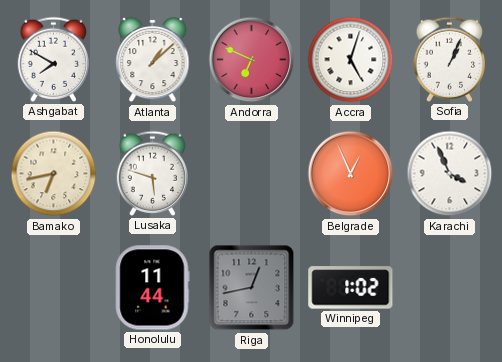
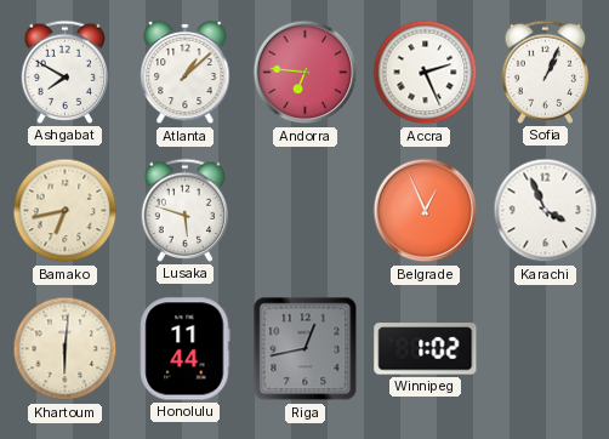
Andorra: 6:49 -> 6:46
Accra: 5:03 -> 2:26
Khartoum: none -> 6:01
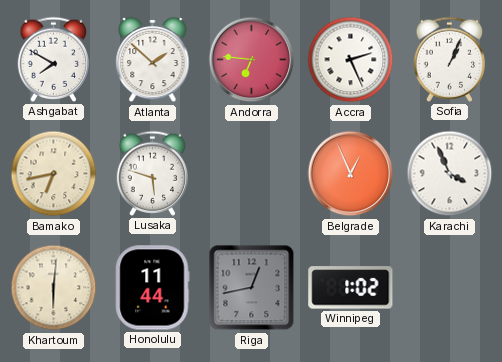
Atlanta: 1:08 -> 1:52
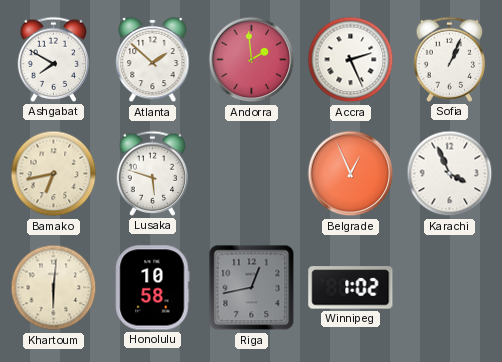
Andorra: 6:46 -> 1:59
Honolulu: 11:44 -> 10:58
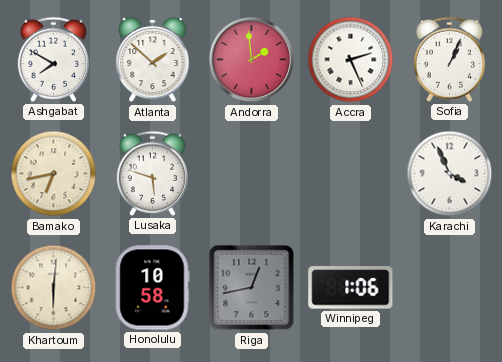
Belgrade: 12:56 -> none
Winnipeg: 1:02 -> 1:06
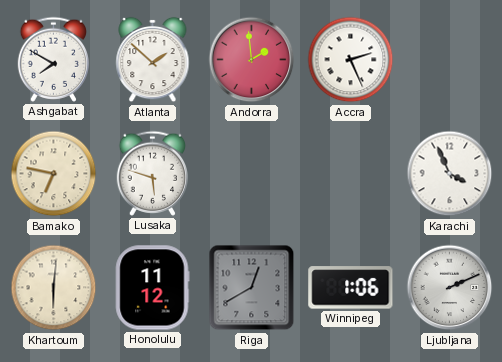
Sofia: 1:04 -> none
Bamako: 6:43 -> 6:47
Honolulu: 10:58 -> 11:12
Riga: 12:43 -> 12:40
Ljubljana: none -> 2:11
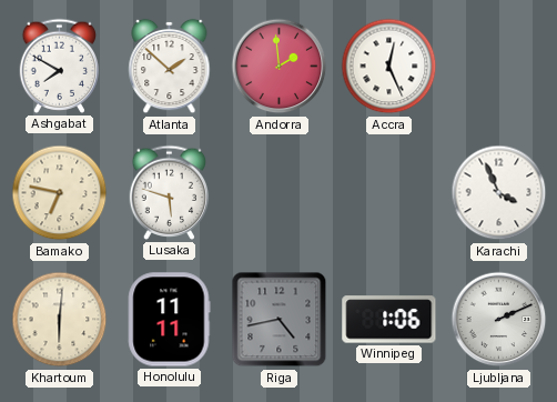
Accra: 2:26 -> 12:26
Honolulu: 11:12 -> 11:11
Riga: 12:40 -> 4:43
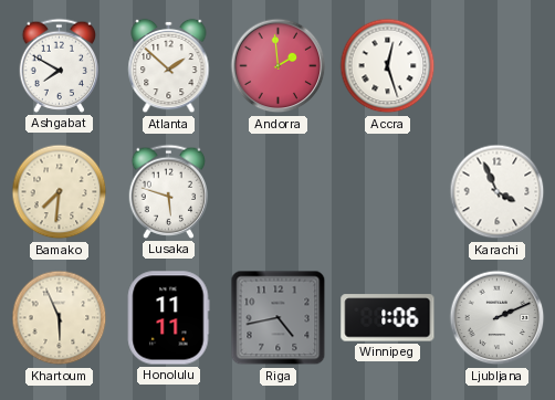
Accra: 12:26 -> 12:27
Bamako: 6:47 -> 7:31
Khartoum: 6:01 -> 5:56
